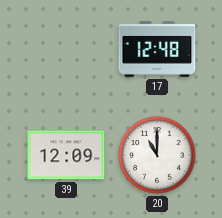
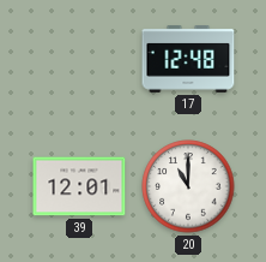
39: 12:09 -> 12:01
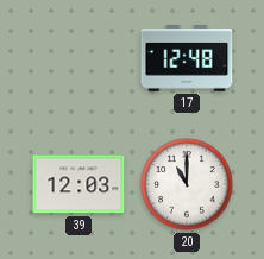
39: 12:01 -> 12:03
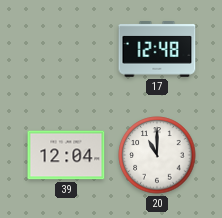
39: 12:03 -> 12:04
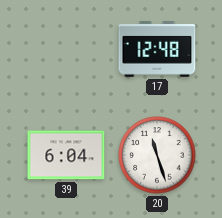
39: 12:04 -> 6:04
20: 11:00 -> 11:27
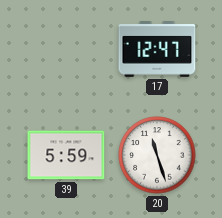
17: 12:48 -> 12:47
39: 6:04 -> 5:59
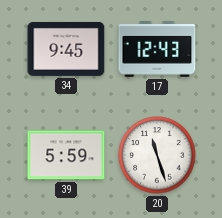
34: none -> 9:45
17: 12:47 -> 12:43
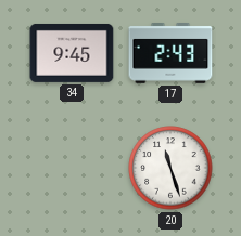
17: 12:43 -> 2:43
39: 5:59 -> none
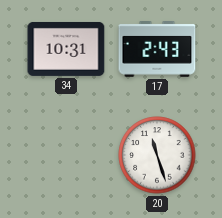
34: 9:45 -> 10:31
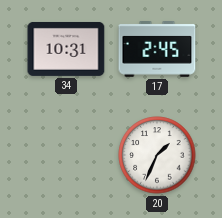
17: 2:43 -> 2:45
20: 11:27 -> 1:34
